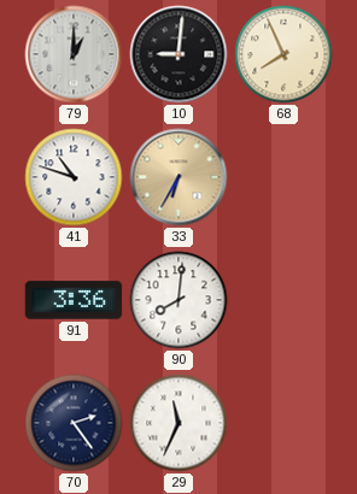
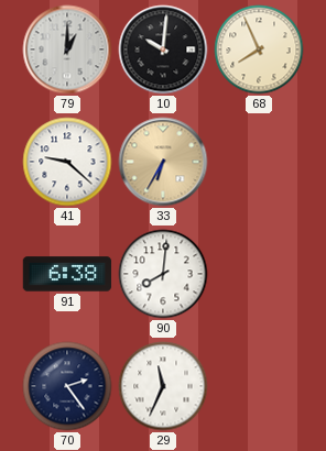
10: 9:01 -> 10:01
41: 10:48 -> 9:22
91: 3:36 -> 6:38
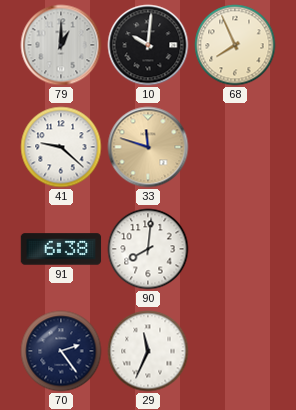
33: 6:35 -> 11:48
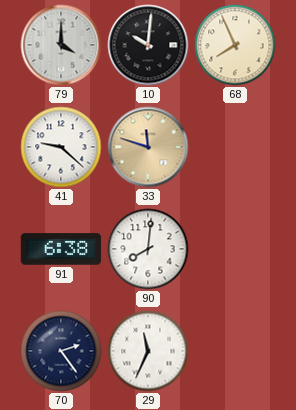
79: 1:00 -> 4:00
